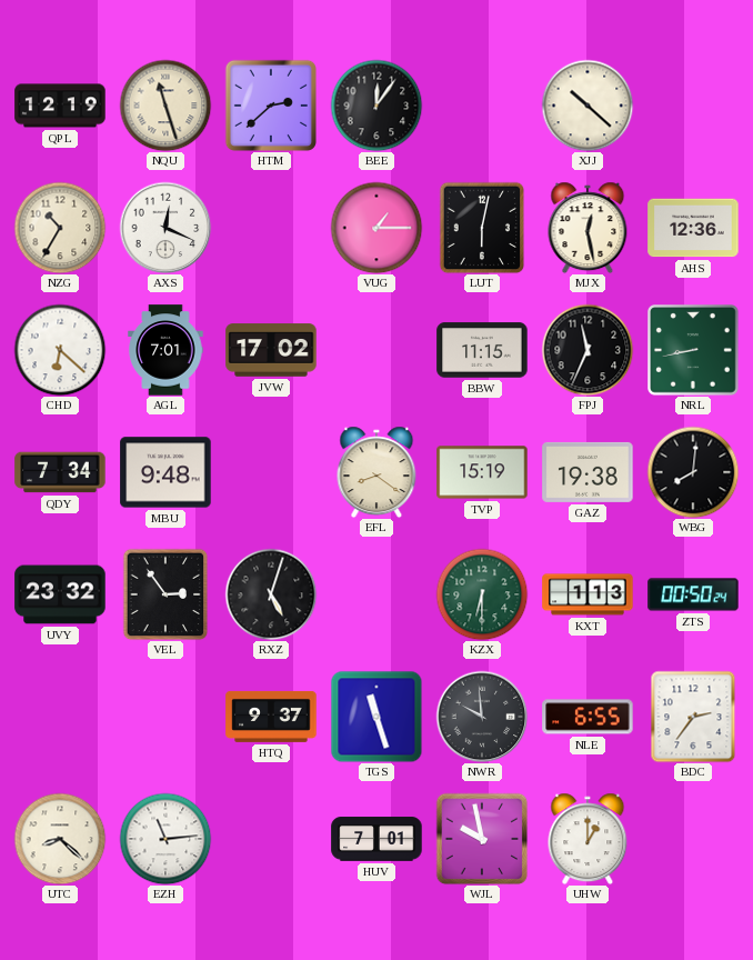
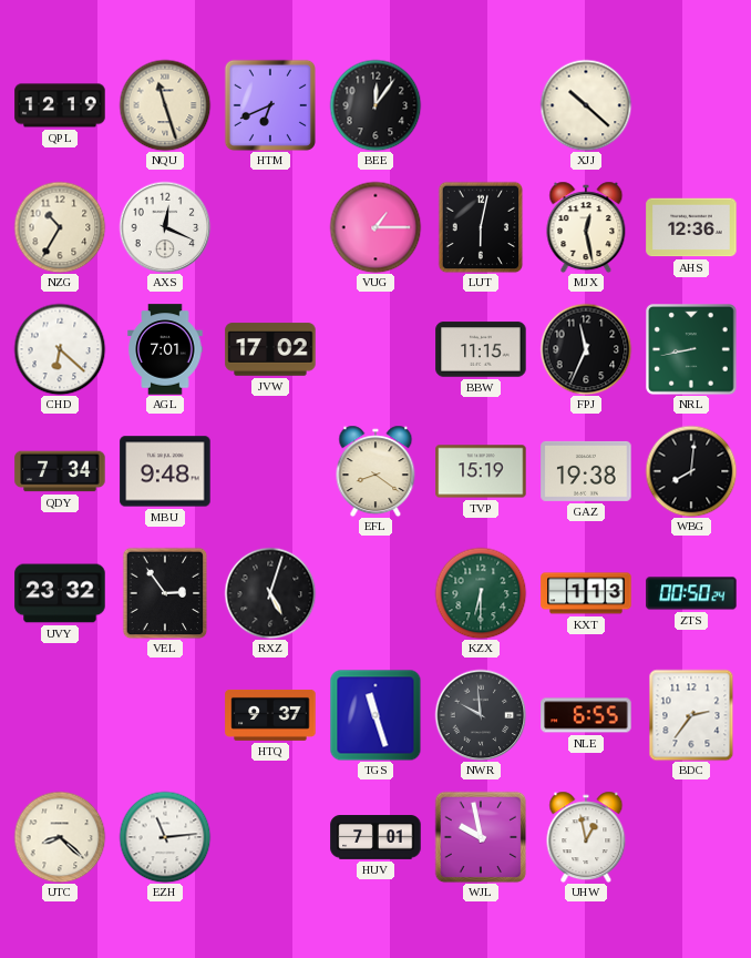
HTM: 2:38 -> 6:41
UHW: 1:00 -> 12:58
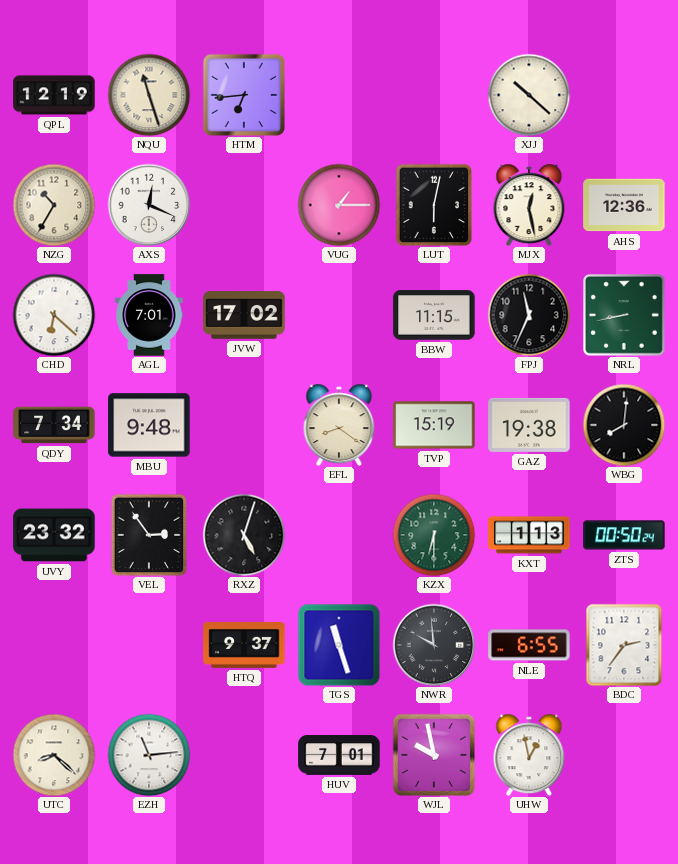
HTM: 6:41 -> 6:44
BEE: 12:06 -> none
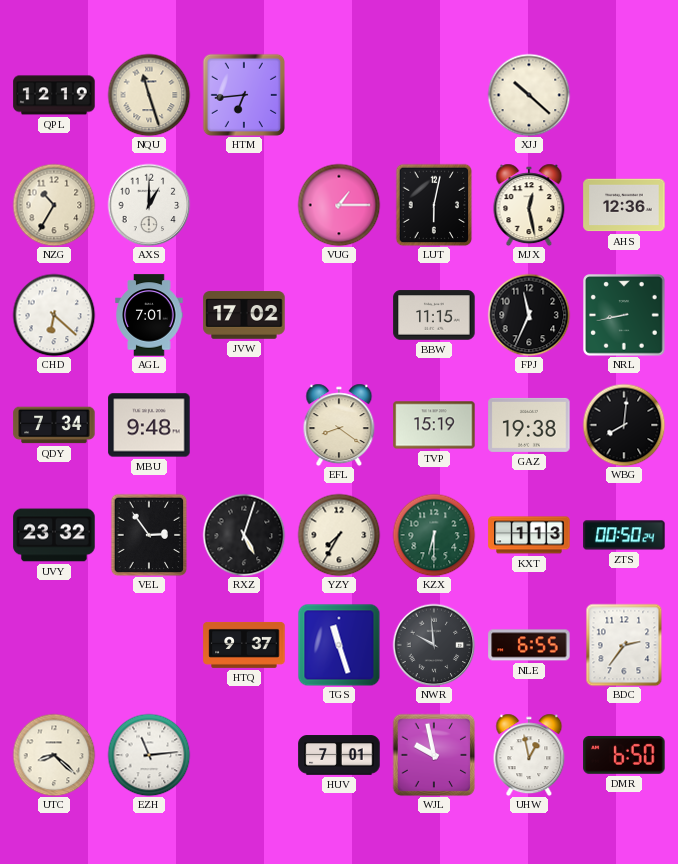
AXS: 12:19 -> 1:00
YZY: none -> 7:35
DMR: none -> 6:50
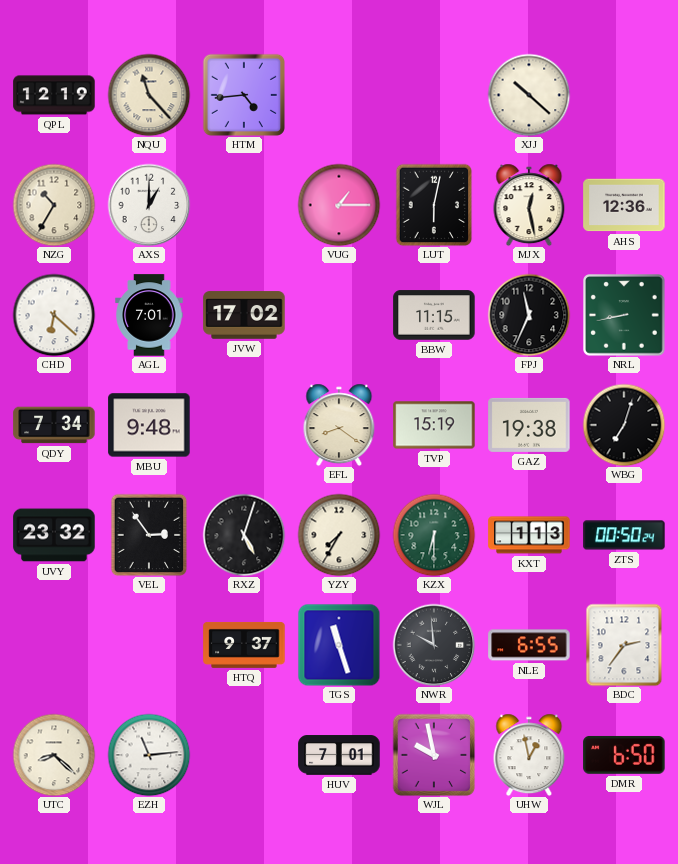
NQU: 11:27 -> 11:23
HTM: 6:44 -> 4:44
WBG: 8:01 -> 7:03
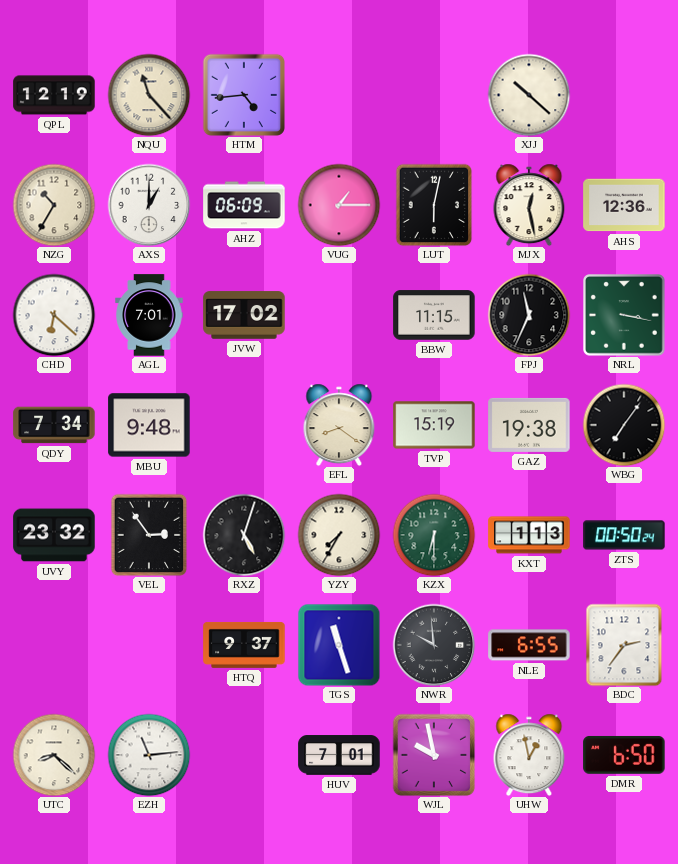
AHZ: none -> 06:09
NRL: 8:43 -> 3:17
WBG: 7:03 -> 7:06
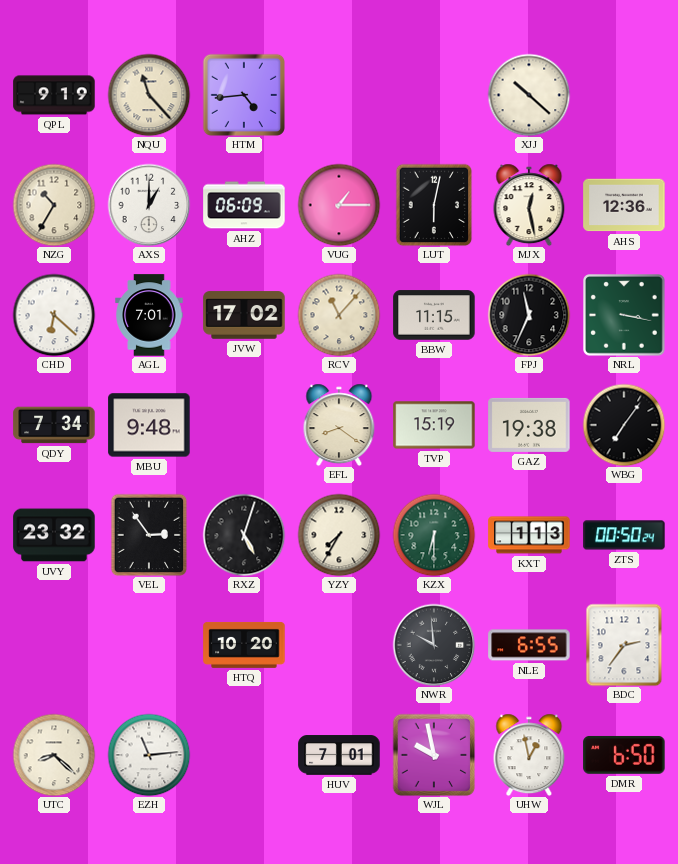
QPL: 12:19 -> 9:19
RCV: none -> 11:07
HTQ: 9:37 -> 10:20
TGS: 11:27 -> none
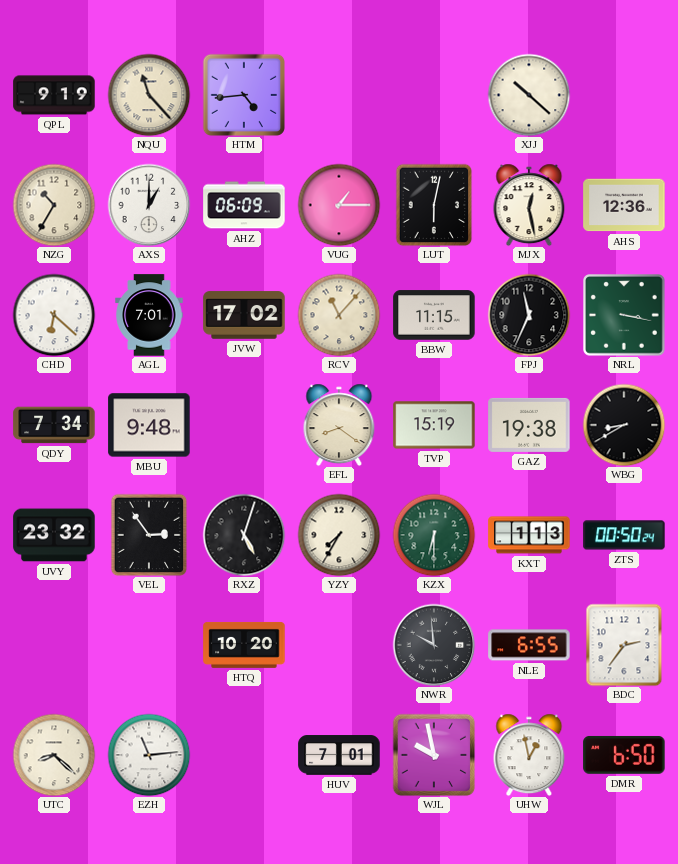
WBG: 7:06 -> 8:40
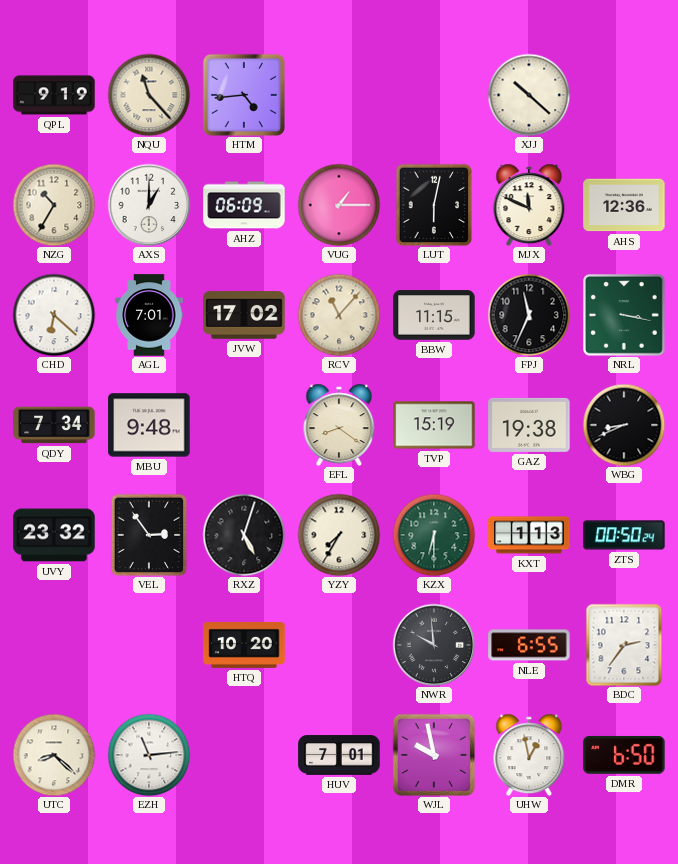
MJX: 12:28 -> 11:49
WBG: 8:40 -> 8:41
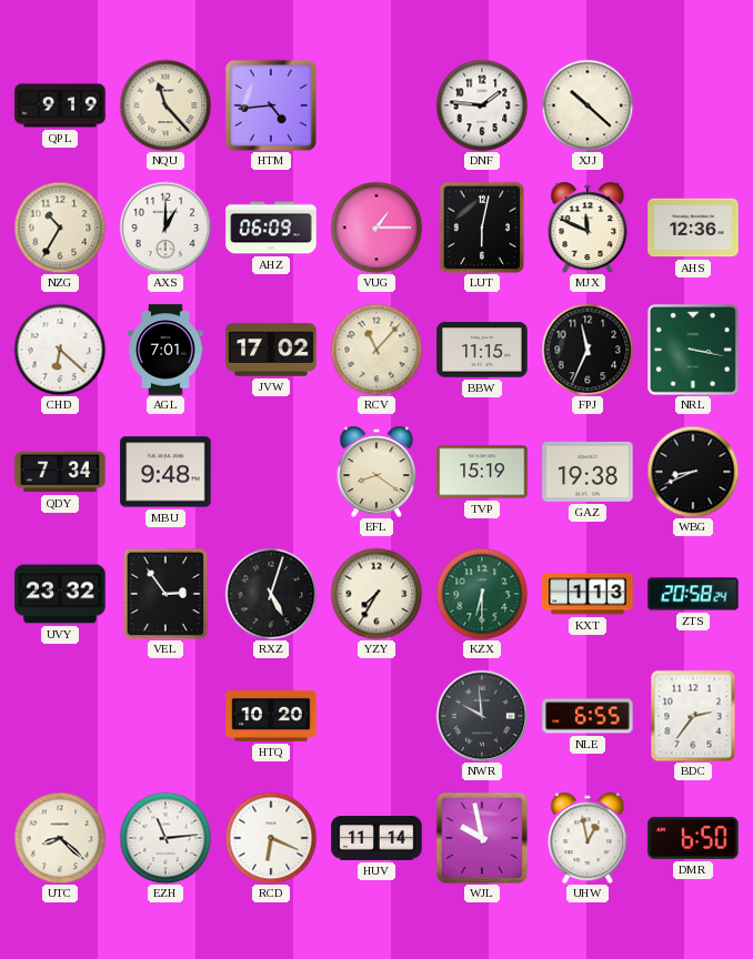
DNF: none -> 1:46
ZTS: 00:50 -> 20:58
RCD: none -> 6:19
HUV: 7:01 -> 11:14
